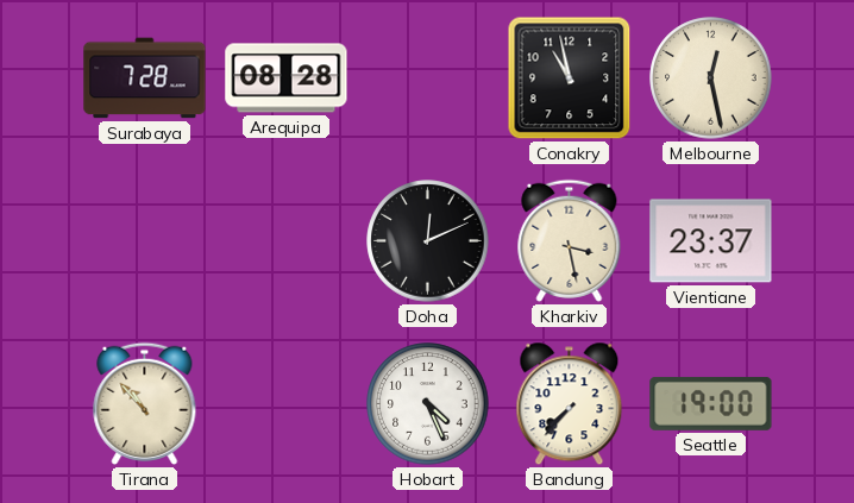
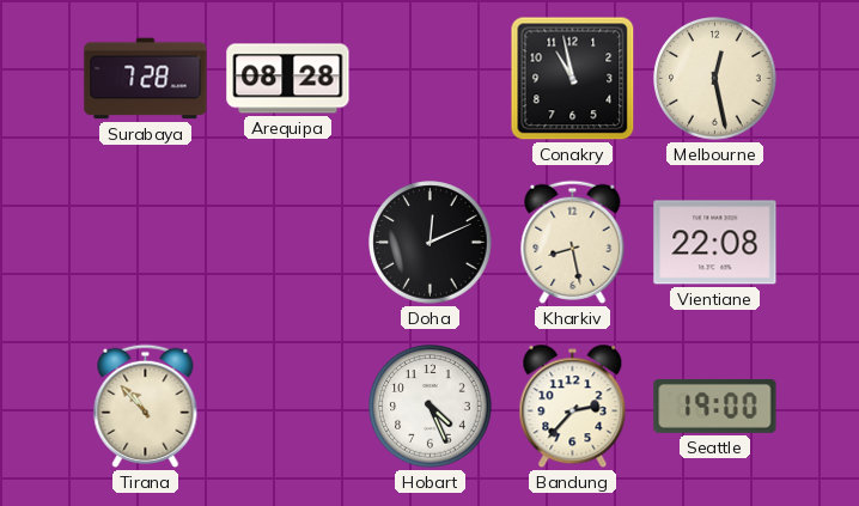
Kharkiv: 3:28 -> 8:28
Vientiane: 23:37 -> 22:08
Bandung: 7:37 -> 2:37
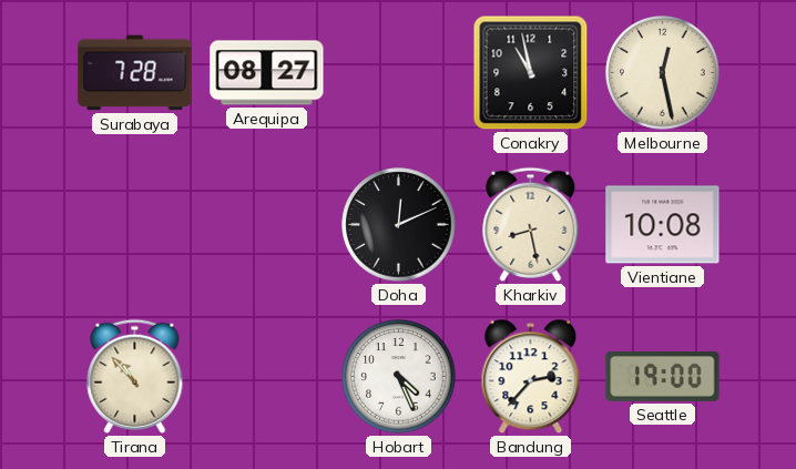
Arequipa: 08:28 -> 08:27
Vientiane: 22:08 -> 10:08
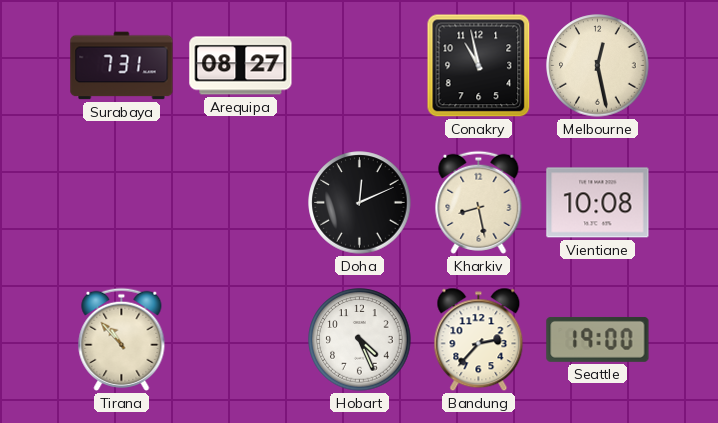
Surabaya: 7:28 -> 7:31
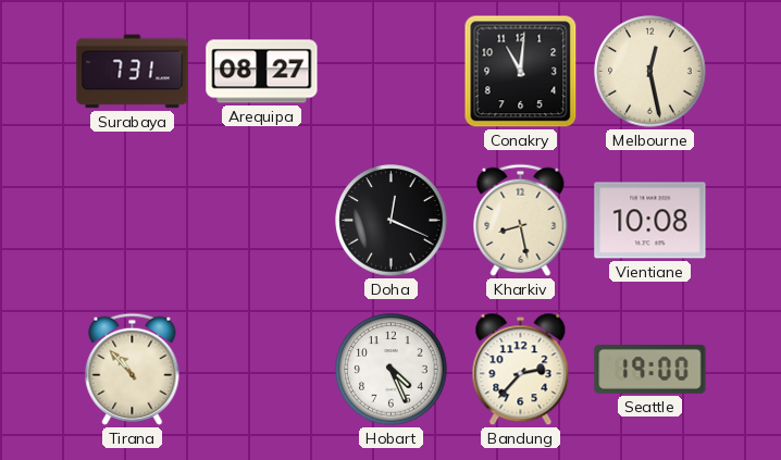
Conakry: 10:58 -> 11:01
Doha: 12:11 -> 12:19
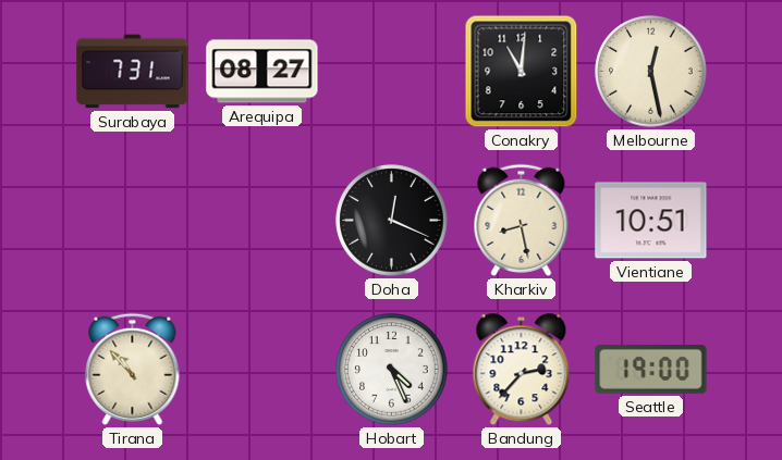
Vientiane: 10:08 -> 10:51
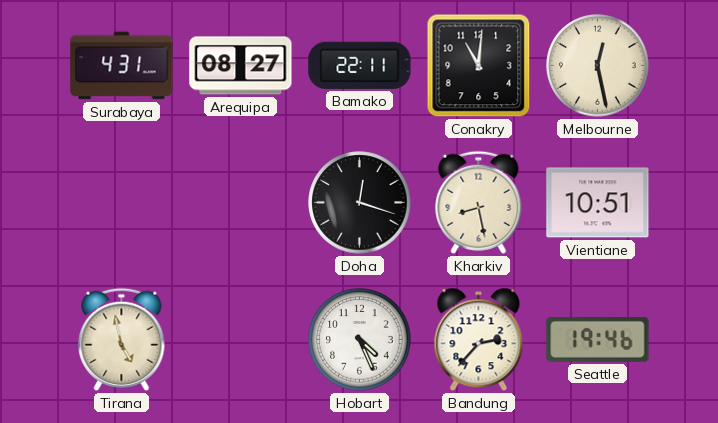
Surabaya: 7:31 -> 4:31
Bamako: none -> 22:11
Doha: 12:19 -> 12:18
Tirana: 10:53 -> 4:58
Seattle: 19:00 -> 19:46
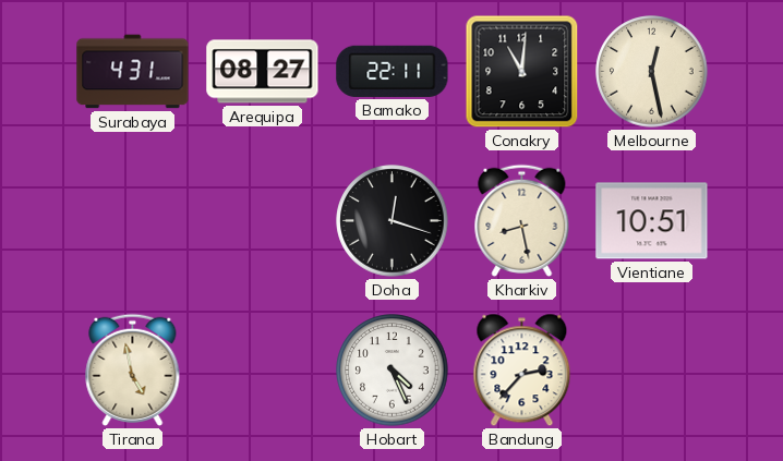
Seattle: 19:46 -> none
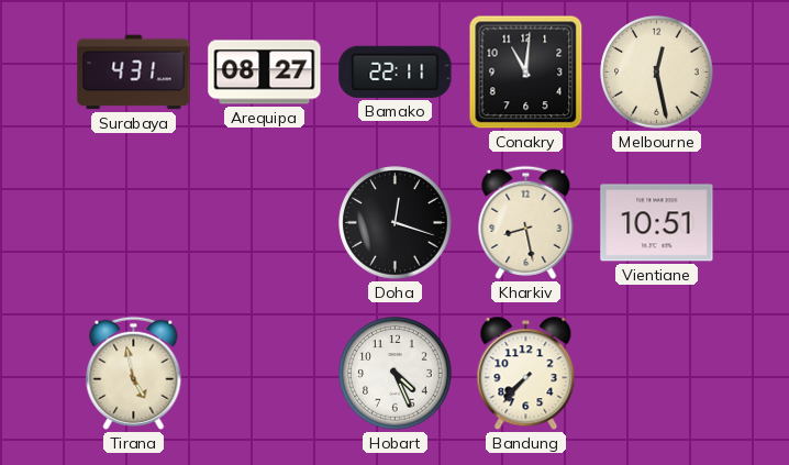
Bandung: 2:37 -> 7:37
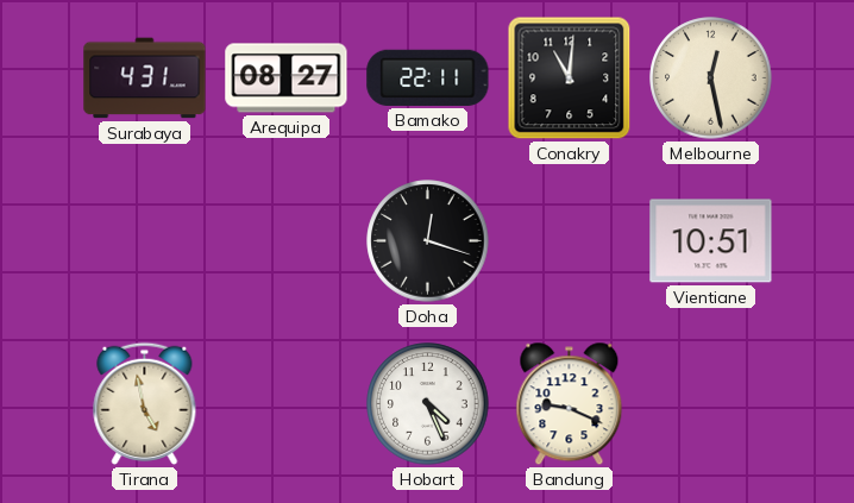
Kharkiv: 8:28 -> none
Bandung: 7:37 -> 9:19
